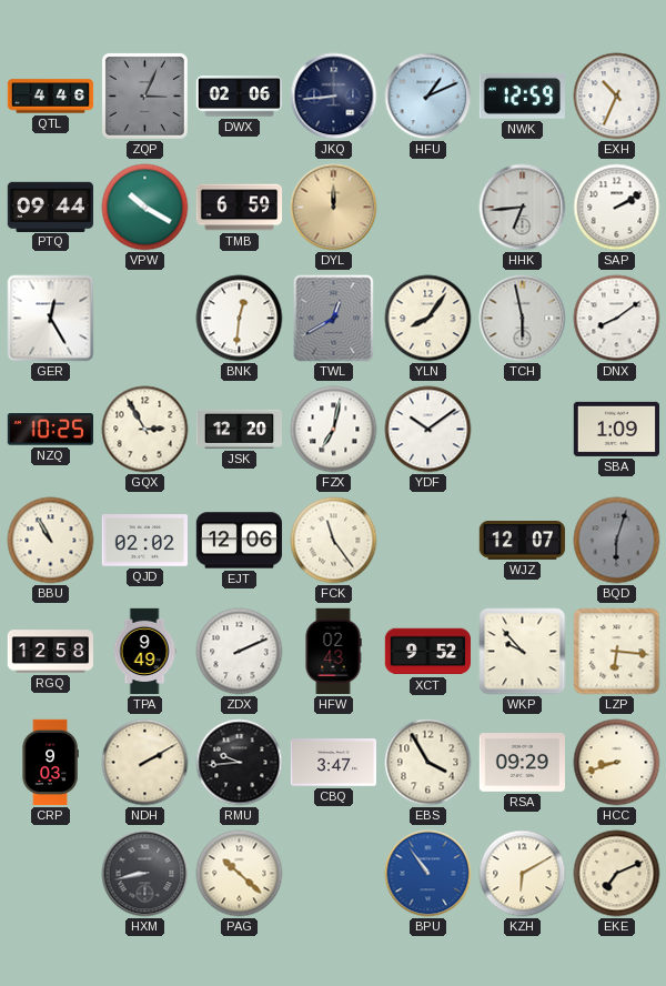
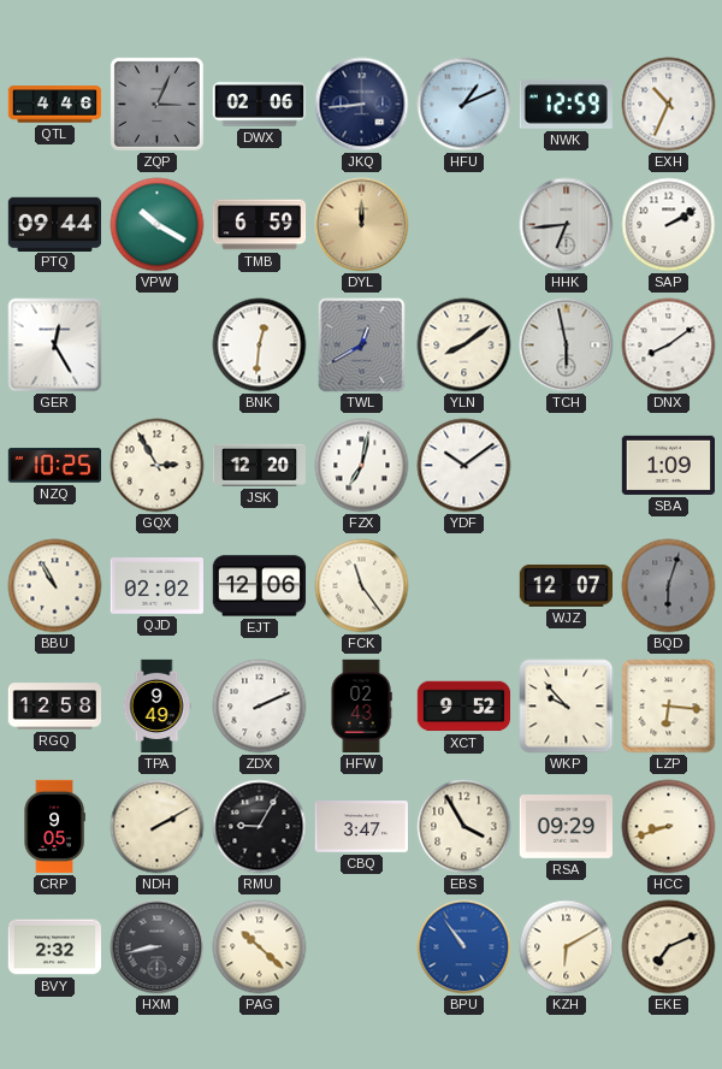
YLN: 8:06 -> 8:09
CRP: 9:03 -> 9:05
RMU: 9:44 -> 9:05
BVY: none -> 2:32
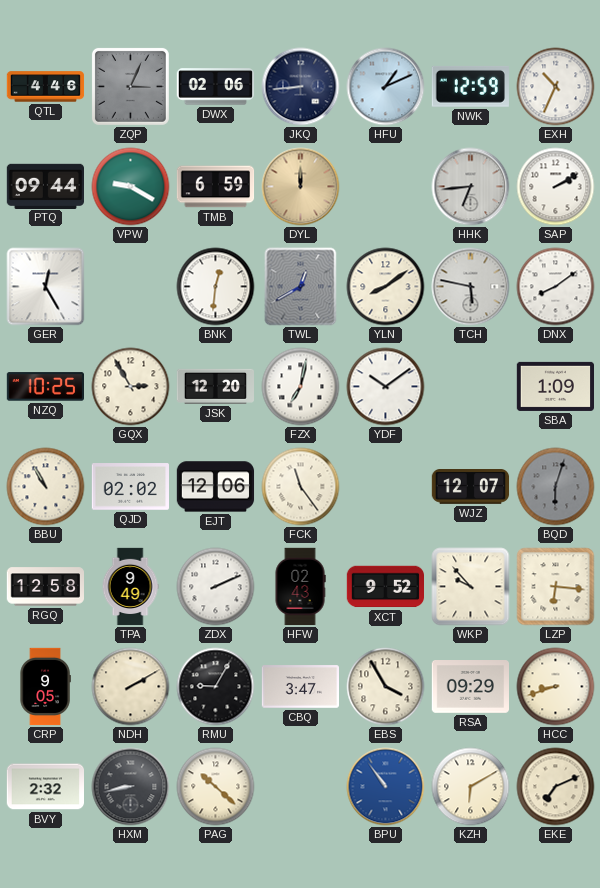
VPW: 10:20 -> 9:20
TCH: 5:58 -> 5:47
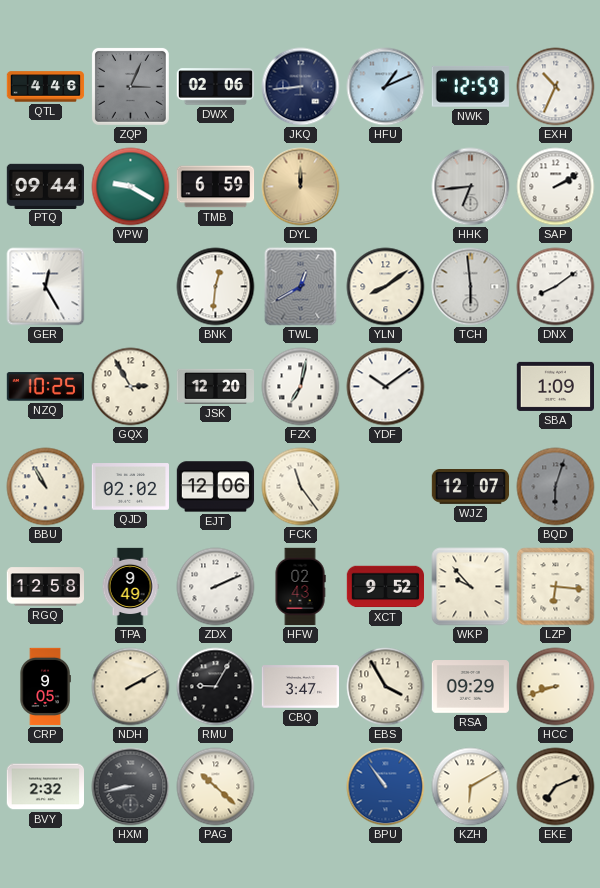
TCH: 5:47 -> 5:59
